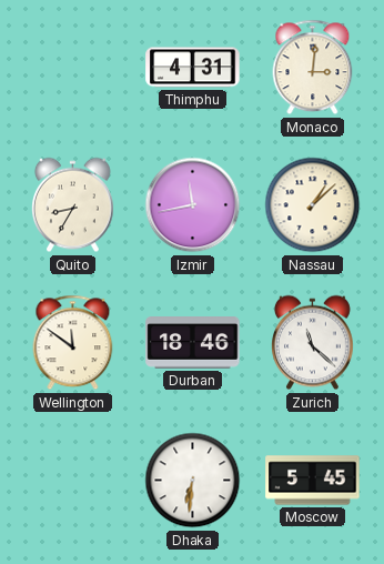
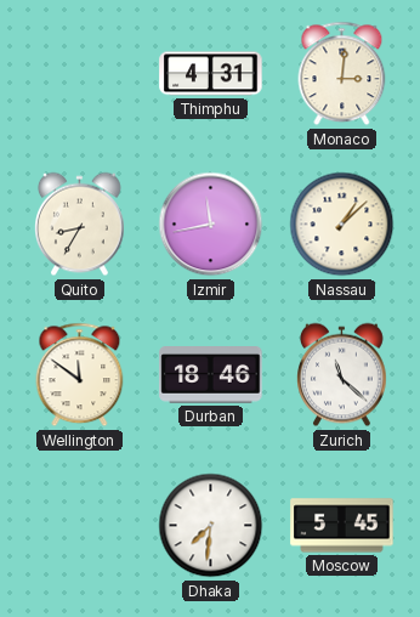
Dhaka: 6:31 -> 7:31
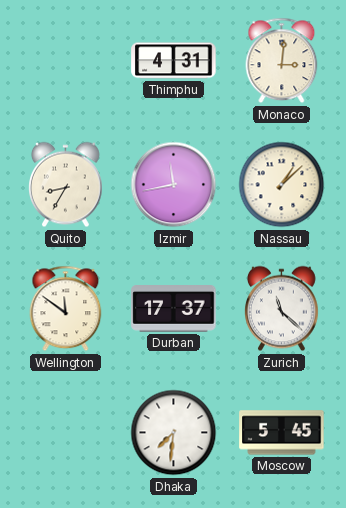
Durban: 18:46 -> 17:37
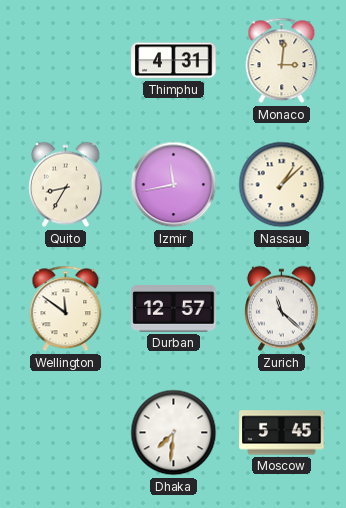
Durban: 17:37 -> 12:57
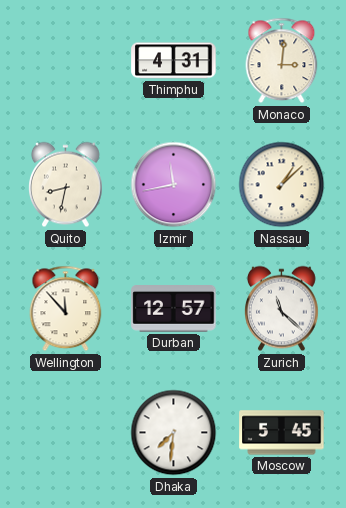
Quito: 8:35 -> 8:32
Wellington: 11:51 -> 11:53
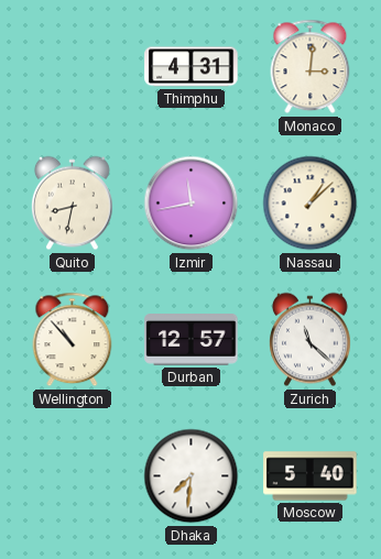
Wellington: 11:53 -> 10:53
Moscow: 5:45 -> 5:40
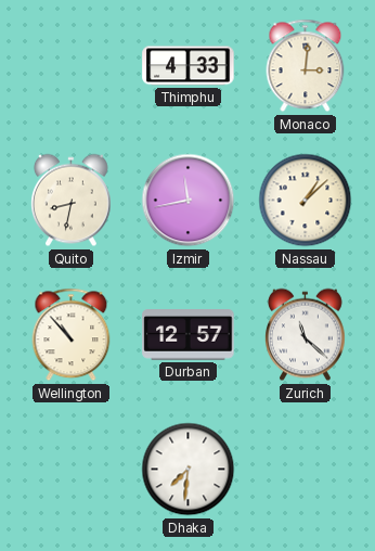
Thimphu: 4:31 -> 4:33
Moscow: 5:40 -> none
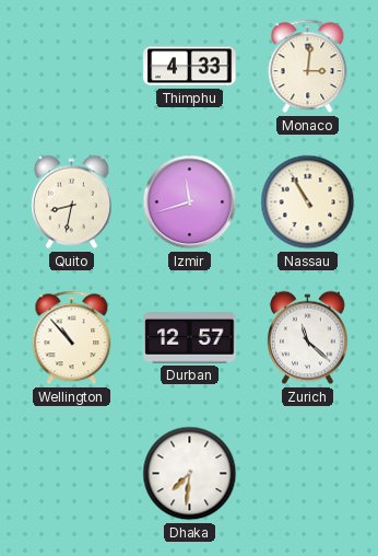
Izmir: 11:43 -> 11:42
Nassau: 1:08 -> 10:55
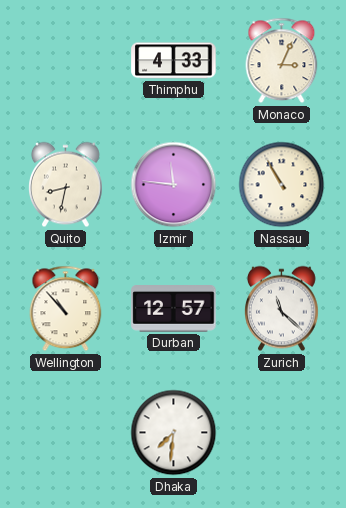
Monaco: 3:01 -> 3:04
Izmir: 11:42 -> 11:46
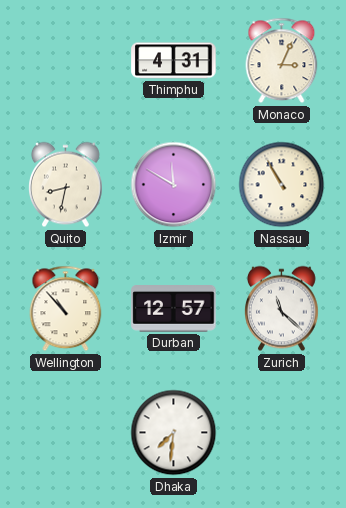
Thimphu: 4:33 -> 4:31
Izmir: 11:46 -> 11:50
